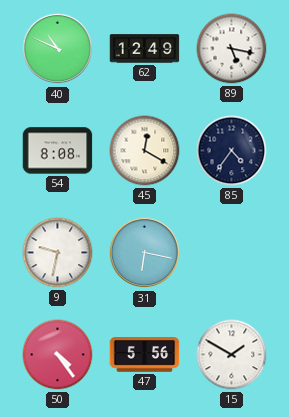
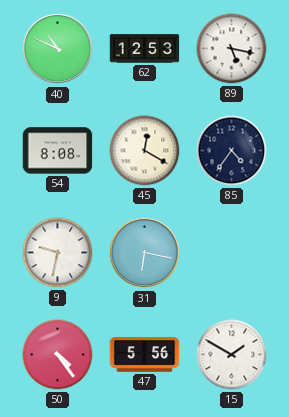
62: 12:49 -> 12:53
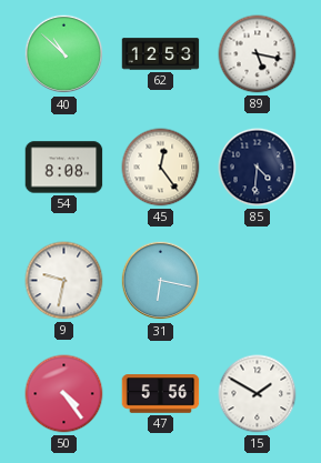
40: 10:49 -> 10:52
45: 12:20 -> 12:24
85: 4:36 -> 4:31
